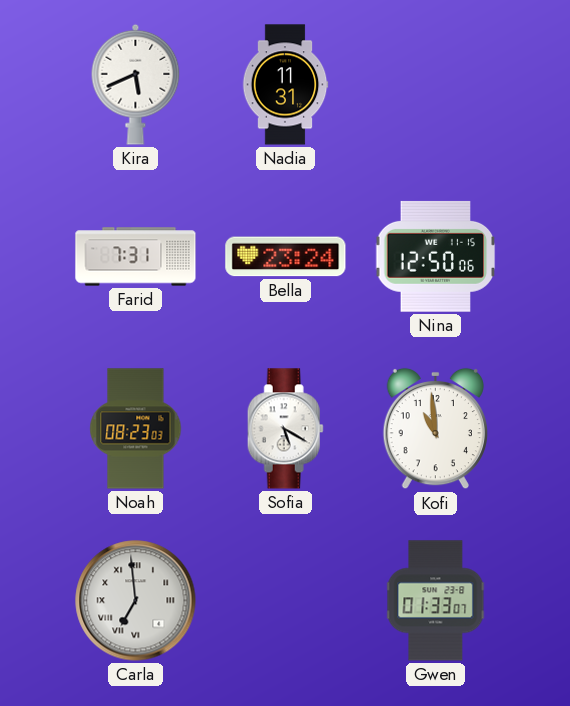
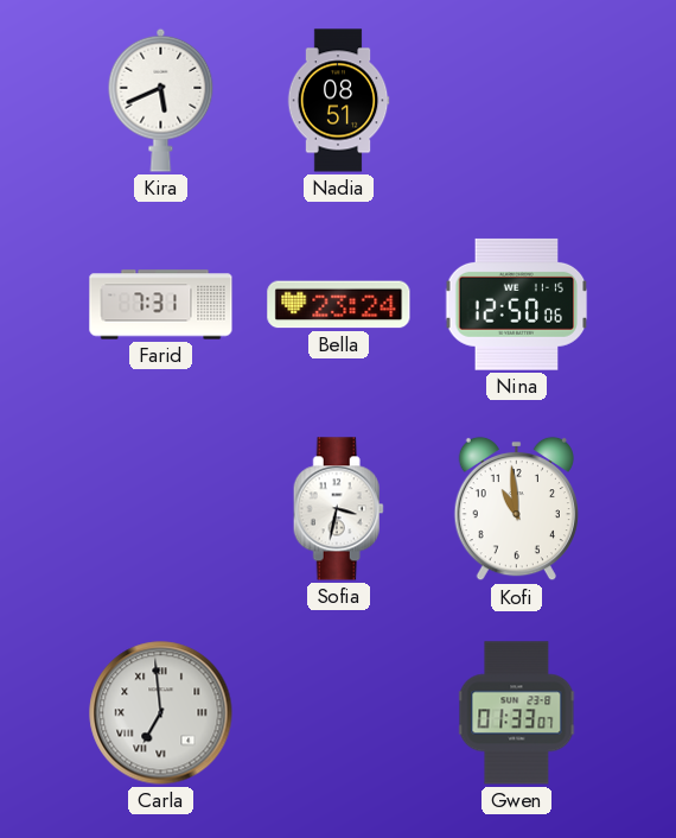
Nadia: 11:31 -> 08:51
Noah: 08:23 -> none
Sofia: 5:20 -> 3:32
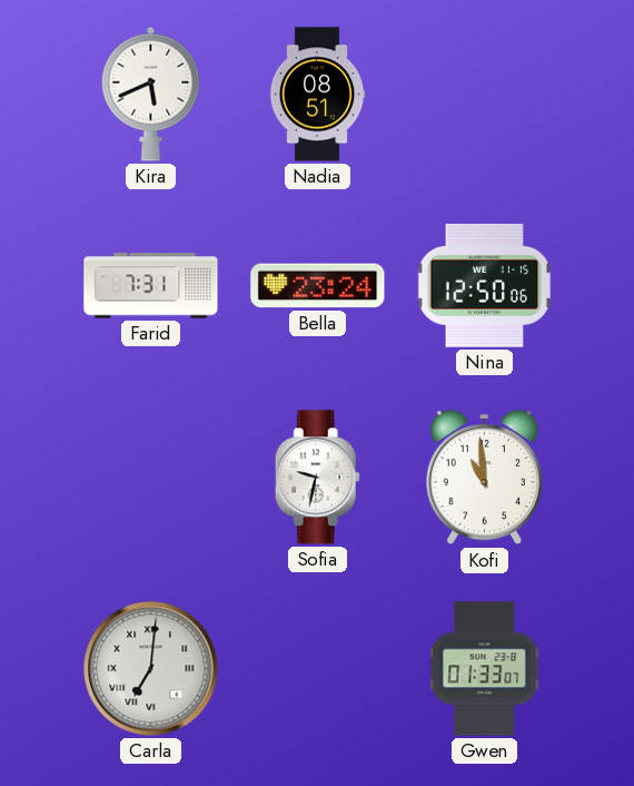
Sofia: 3:32 -> 9:32
Carla: 6:59 -> 7:01
